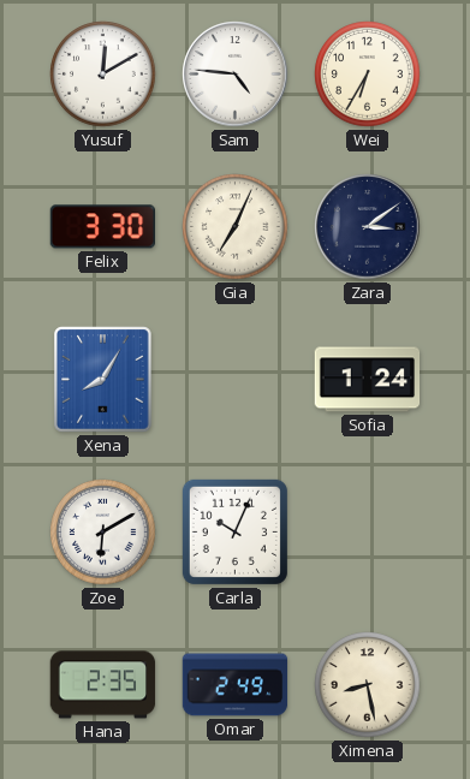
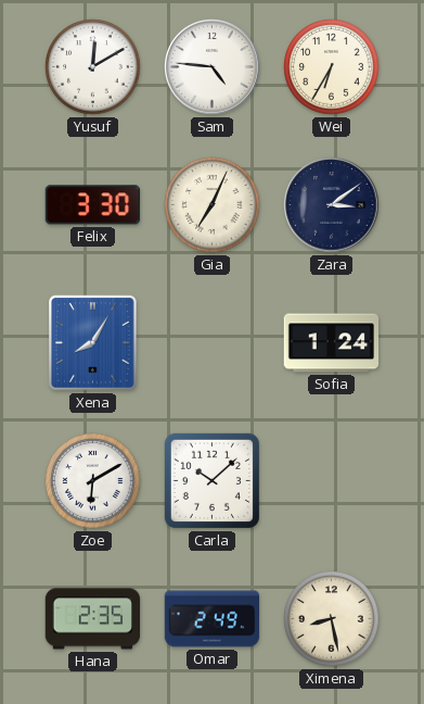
Carla: 10:04 -> 10:08
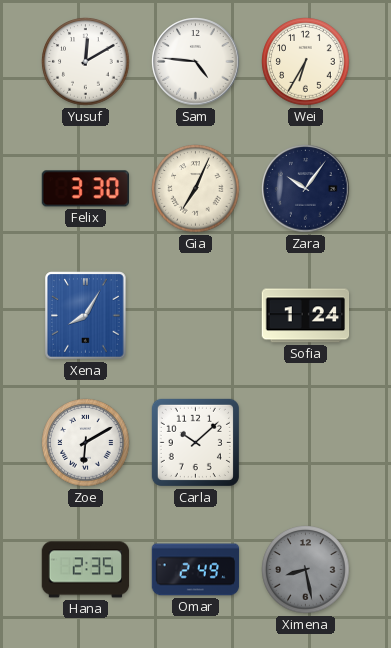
Zara: 3:09 -> 10:06
Ximena dial: cream -> grey
